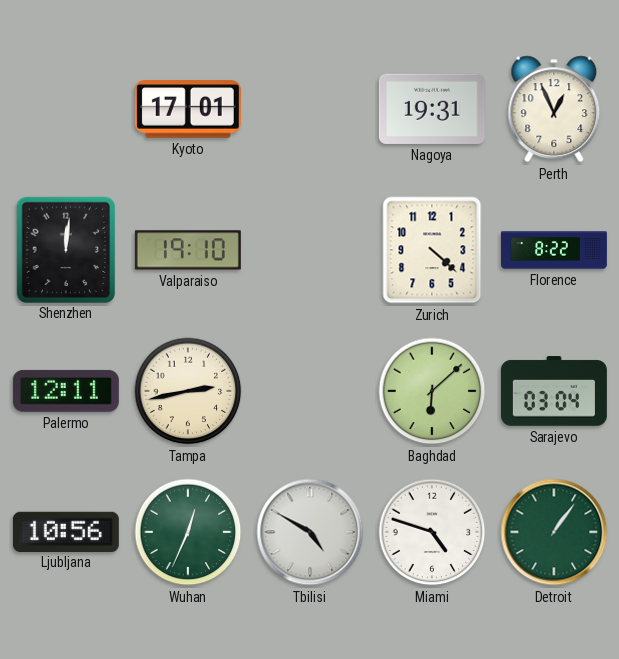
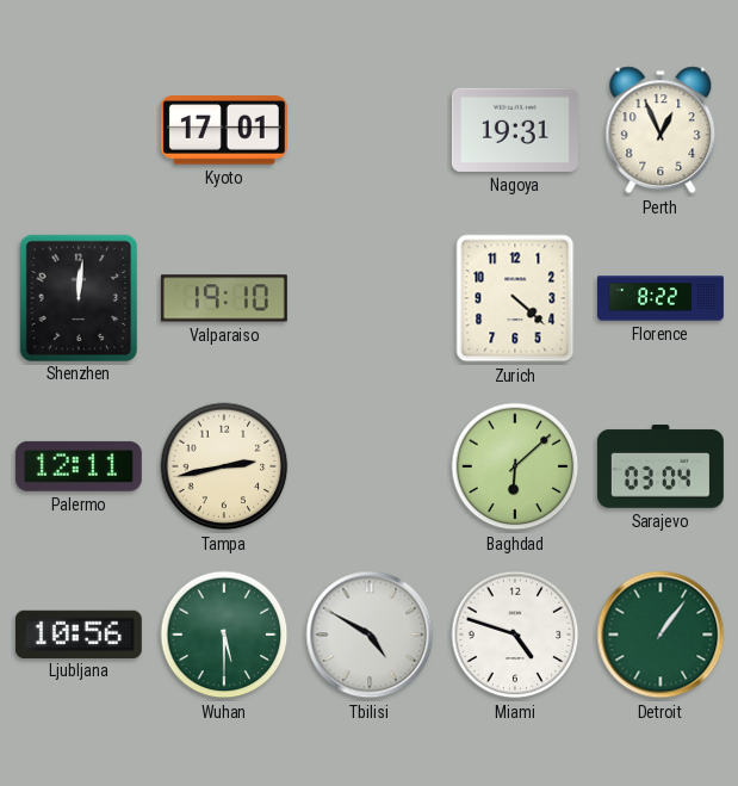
Wuhan: 12:34 -> 5:30
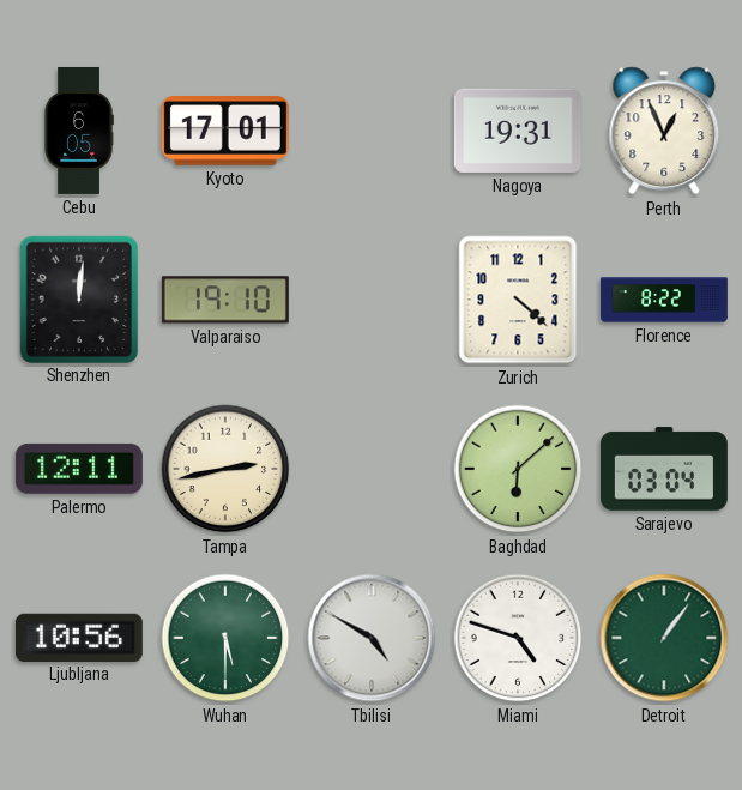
Cebu: none -> 6:05
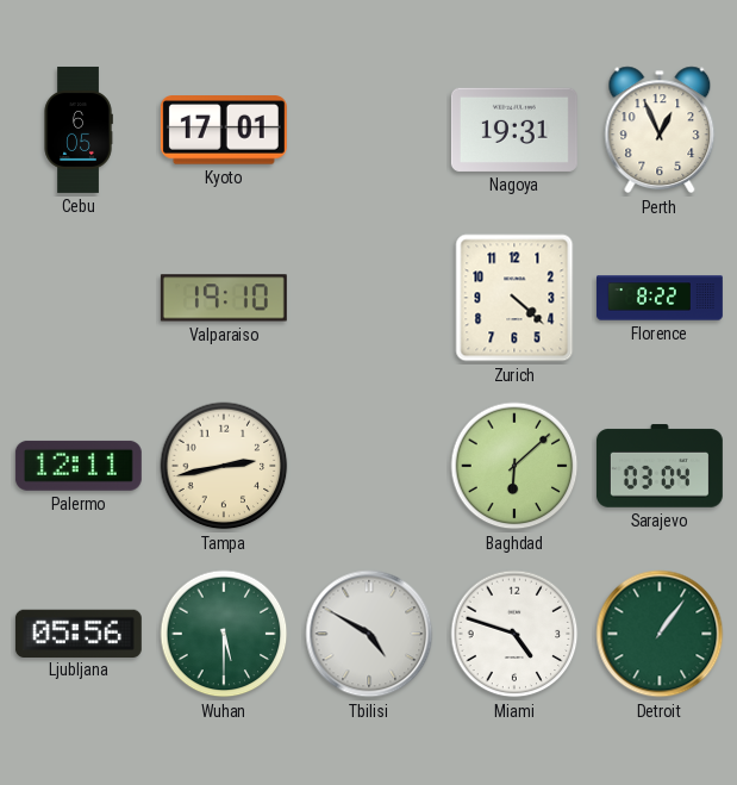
Shenzhen: 12:01 -> none
Ljubljana: 10:56 -> 05:56
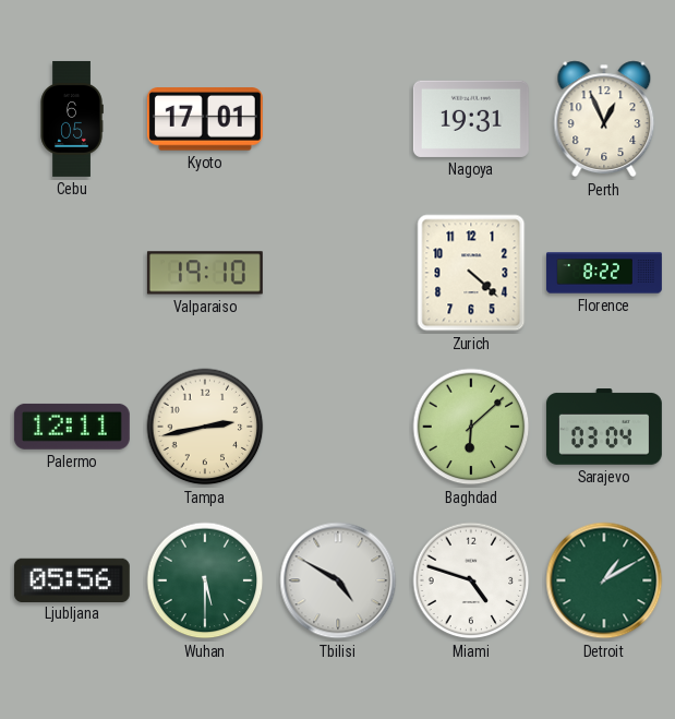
Detroit: 1:06 -> 1:10
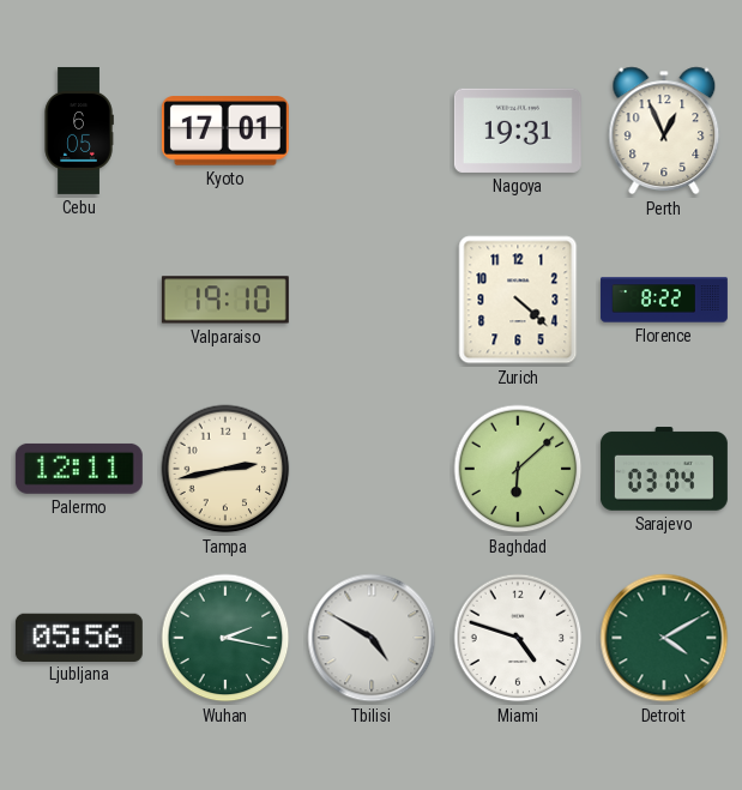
Wuhan: 5:30 -> 2:17
Detroit: 1:10 -> 4:10
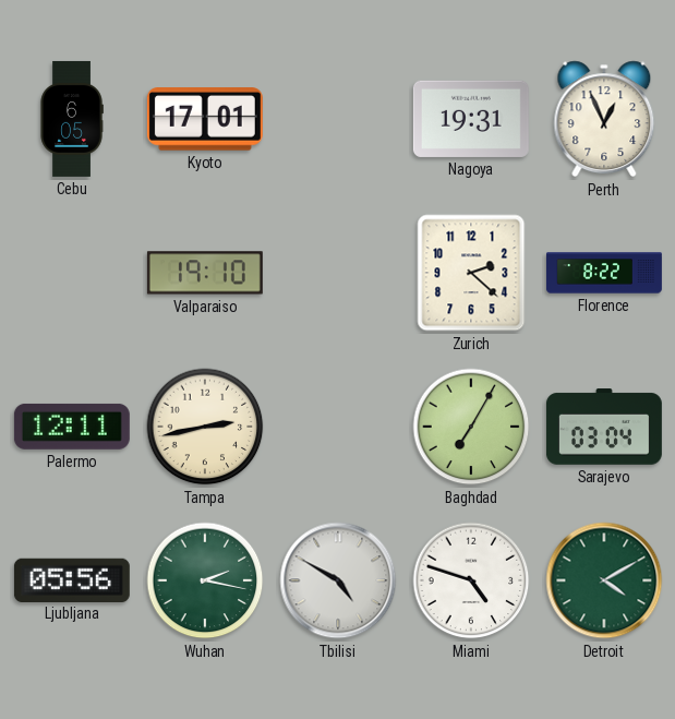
Zurich: 4:22 -> 2:22
Baghdad: 6:08 -> 7:05
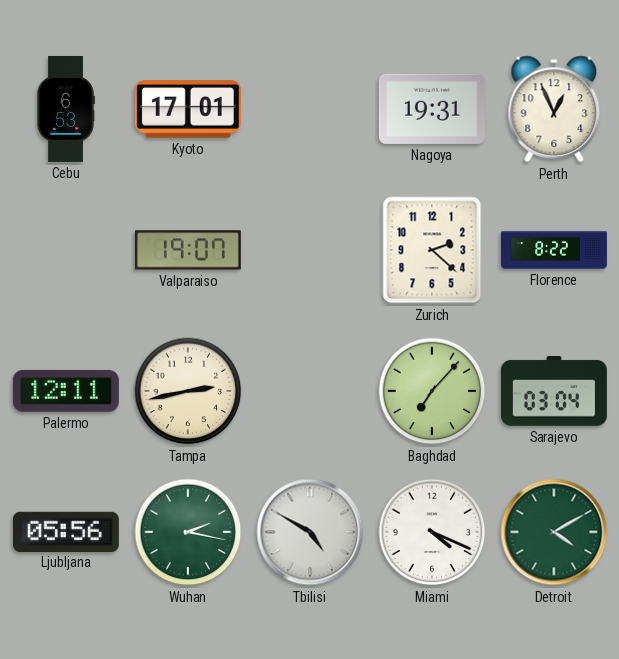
Cebu: 6:05 -> 6:53
Valparaiso: 19:10 -> 19:07
Baghdad: 7:05 -> 7:07
Miami: 4:48 -> 4:19
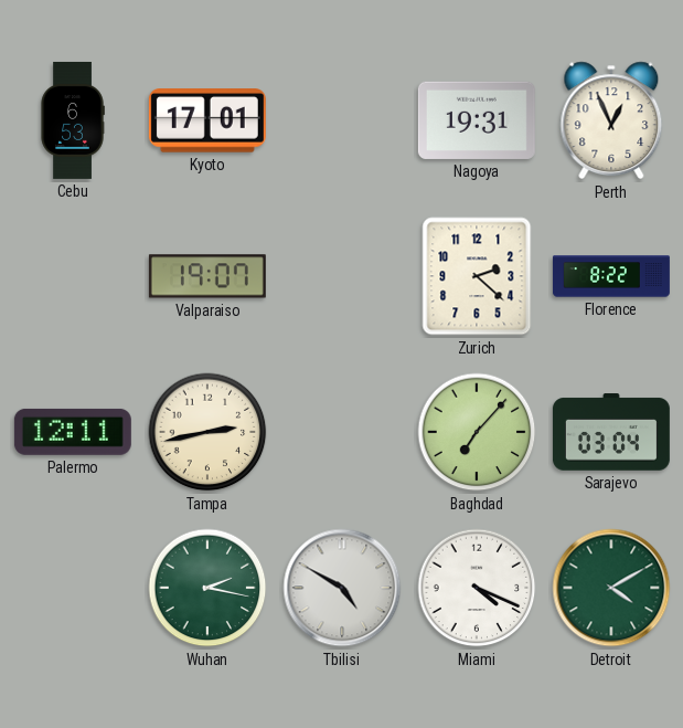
Ljubljana: 05:56 -> none
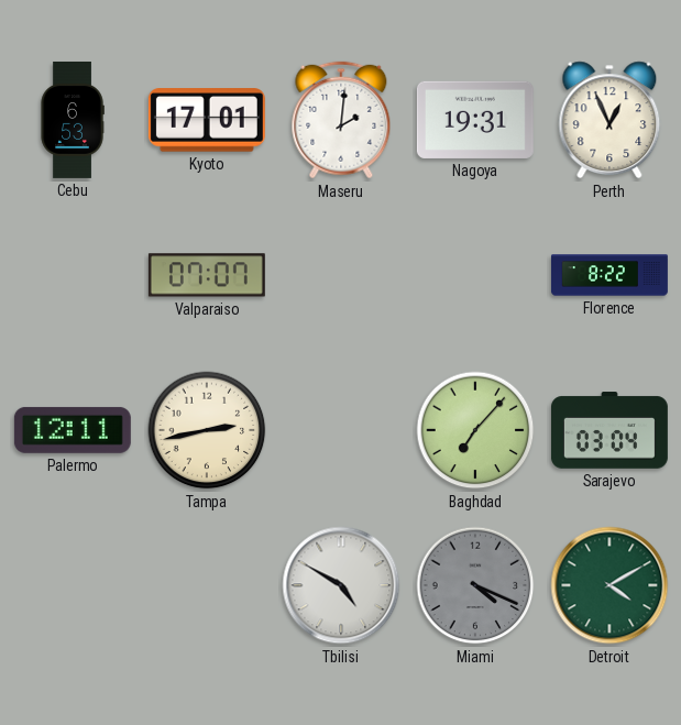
Maseru: none -> 2:01
Valparaiso: 19:07 -> 07:07
Zurich: 2:22 -> none
Wuhan: 2:17 -> none
Miami dial: white -> grey
